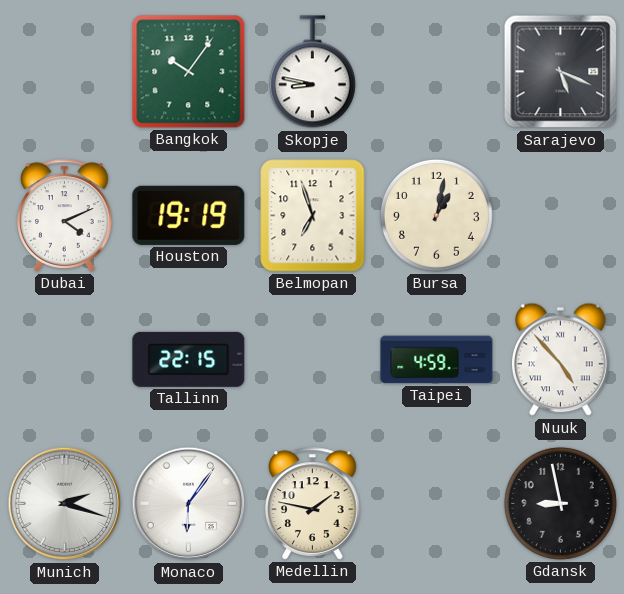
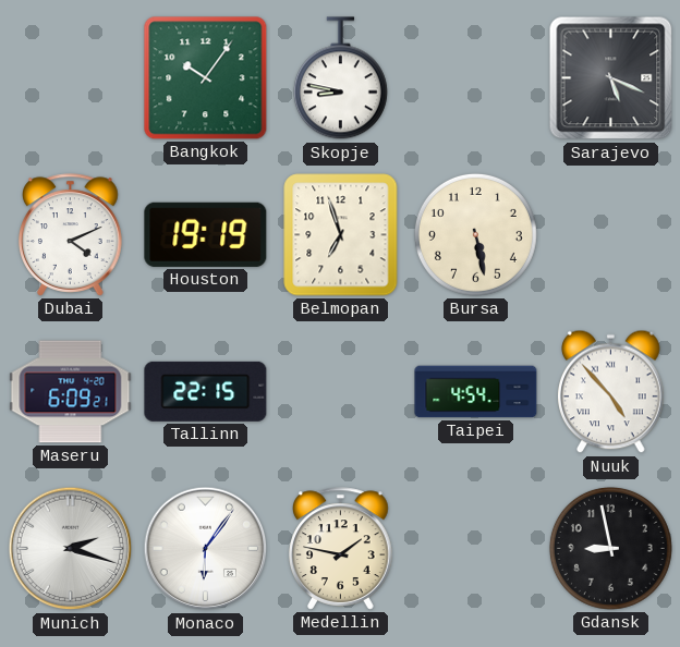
Bursa: 1:02 -> 5:28
Maseru: none -> 6:09
Taipei: 4:59 -> 4:54
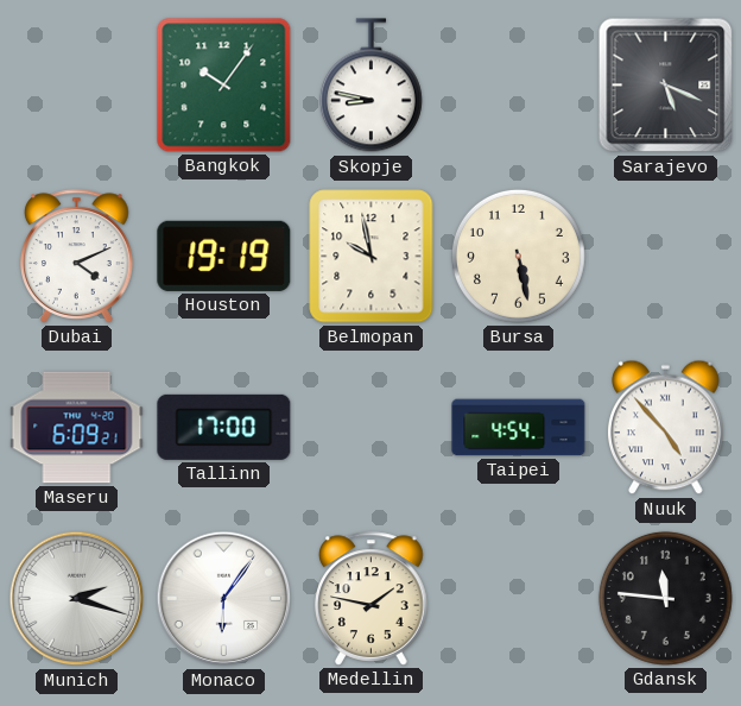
Belmopan: 6:57 -> 9:58
Tallinn: 22:15 -> 17:00
Gdansk: 8:58 -> 11:46
